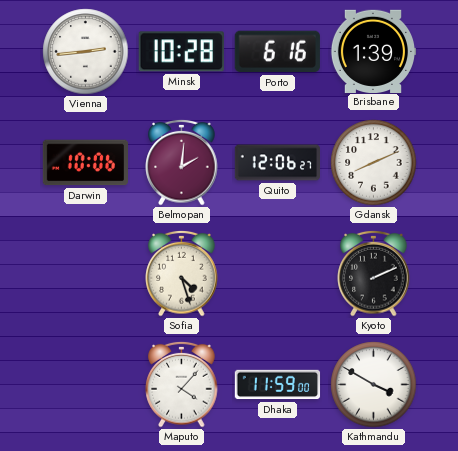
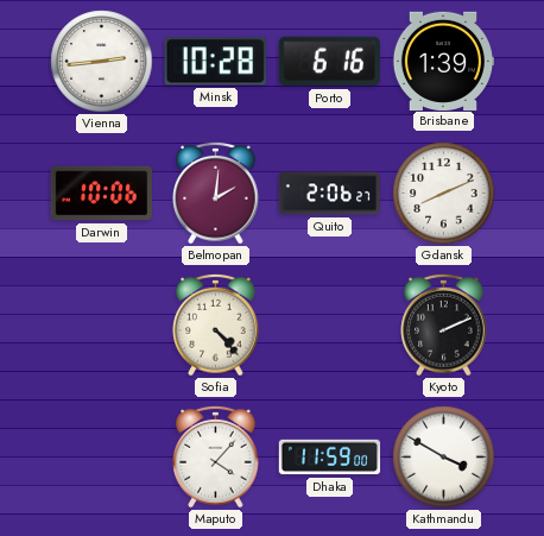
Quito: 12:06 -> 2:06
Sofia: 4:27 -> 4:23
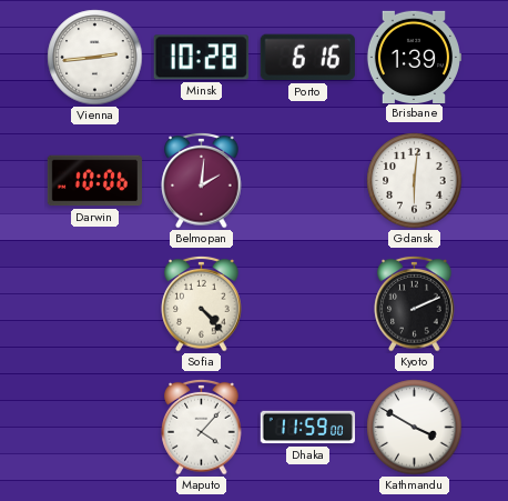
Quito: 2:06 -> none
Gdansk: 8:11 -> 6:01
